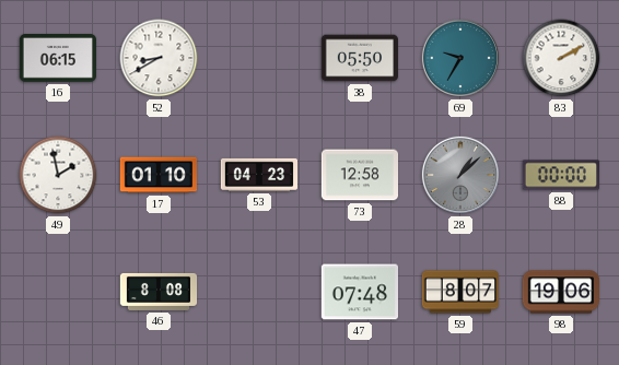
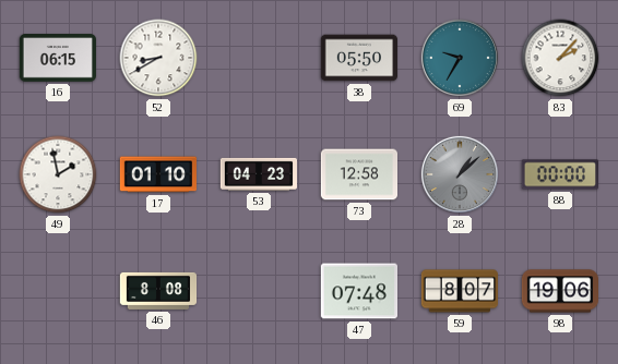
83: 2:10 -> 2:07
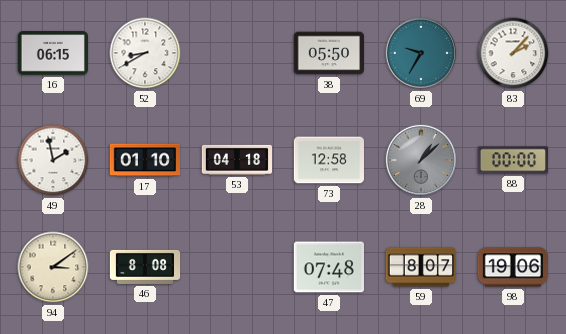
53: 04:23 -> 04:18
94: none -> 3:09
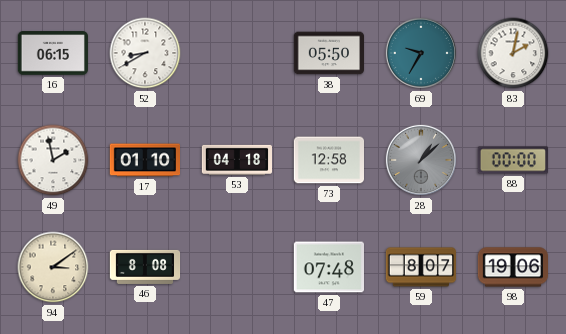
83: 2:07 -> 2:02
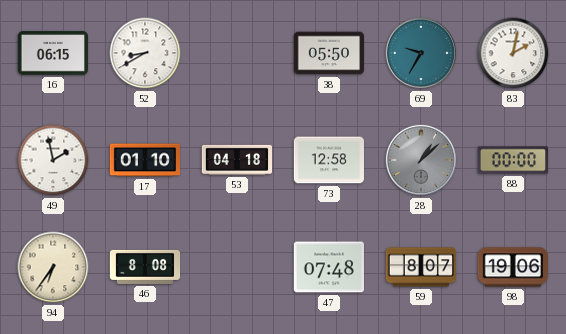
94: 3:09 -> 6:36
